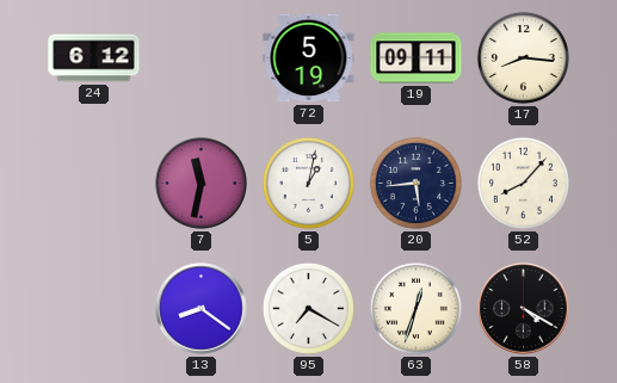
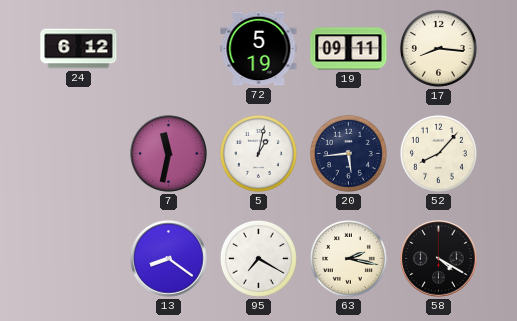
63: 12:33 -> 2:17
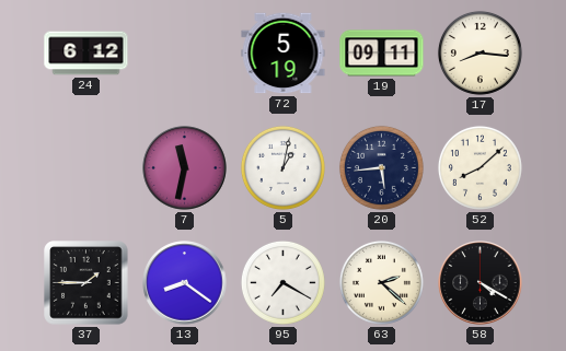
52: 8:07 -> 8:08
37: none -> 1:45
63: 2:17 -> 2:22
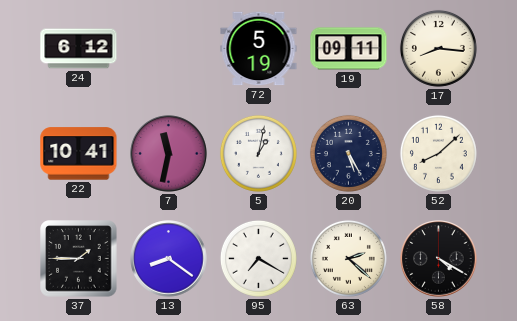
22: none -> 10:41
20: 5:44 -> 5:25
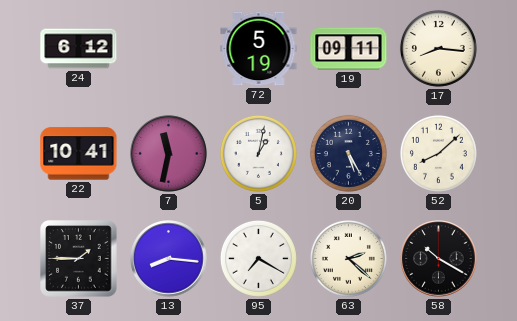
13: 8:21 -> 8:16
58: 4:20 -> 10:20
